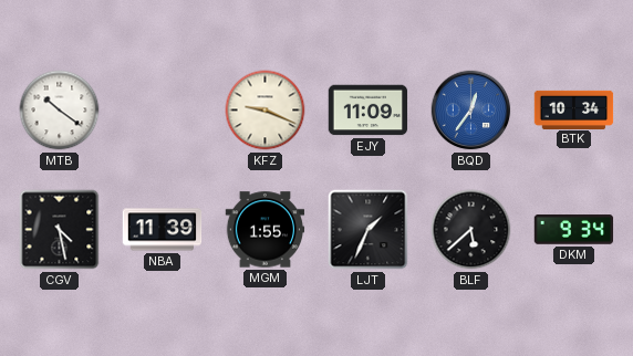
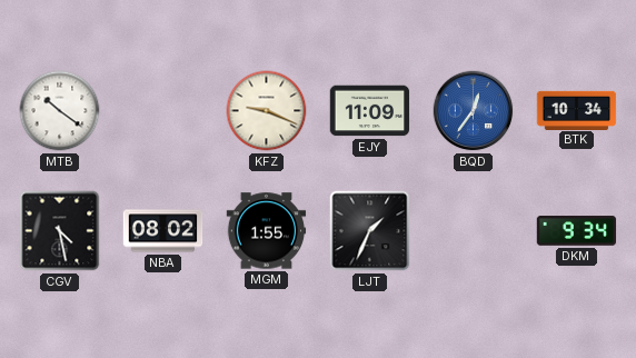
NBA: 11:39 -> 08:02
BLF: 5:38 -> none
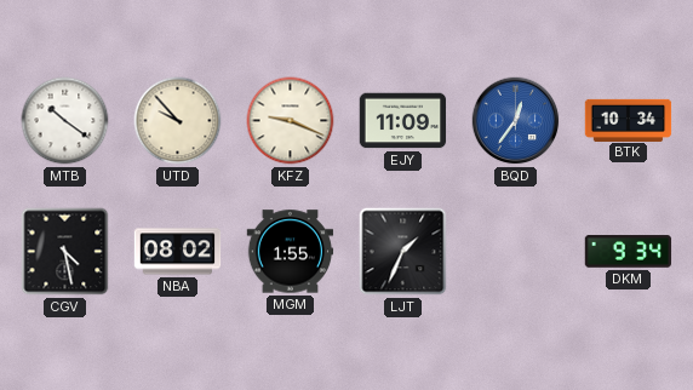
UTD: none -> 9:53
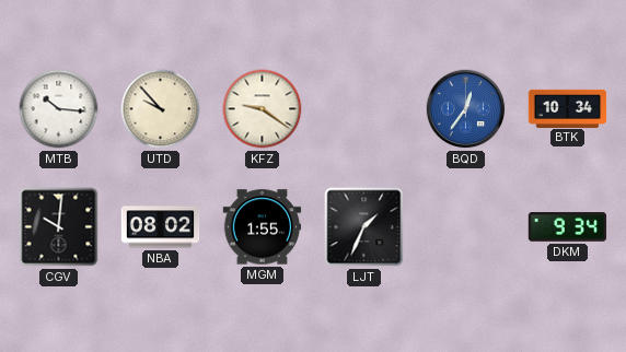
MTB: 10:21 -> 10:16
KFZ: 9:19 -> 9:21
EJY: 11:09 -> none
CGV: 4:28 -> 10:01
